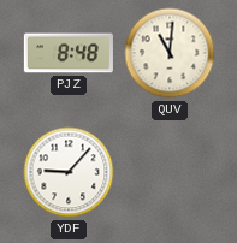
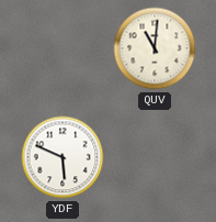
PJZ: 8:48 -> none
YDF: 9:07 -> 5:49
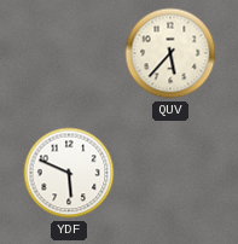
QUV: 11:01 -> 5:37
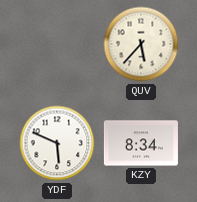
KZY: none -> 8:34
